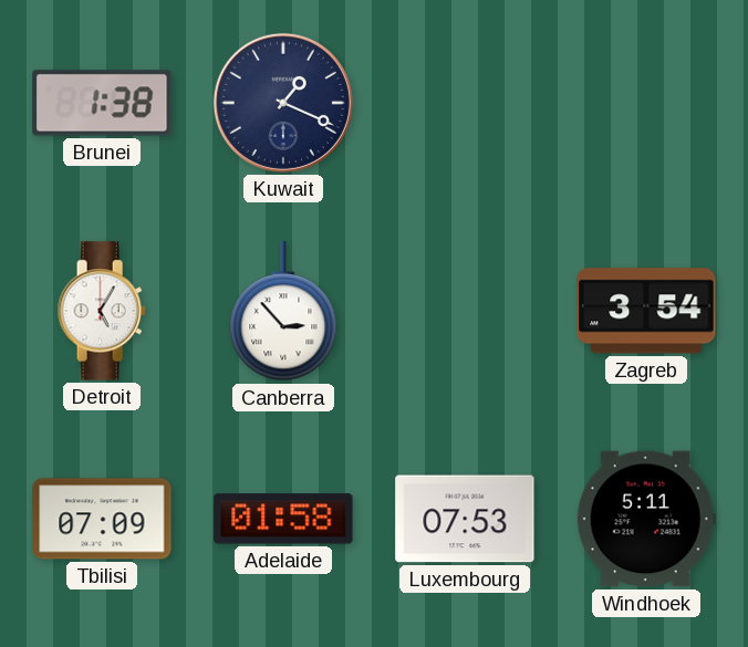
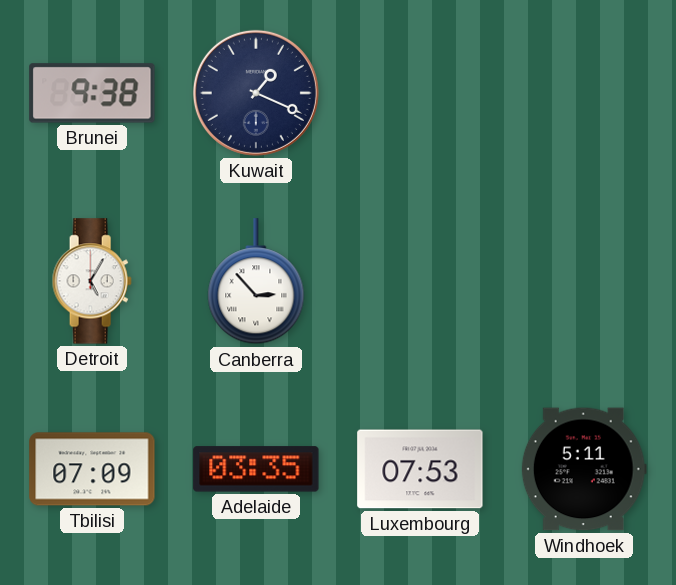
Brunei: 1:38 -> 9:38
Zagreb: 3:54 -> none
Adelaide: 01:58 -> 03:35
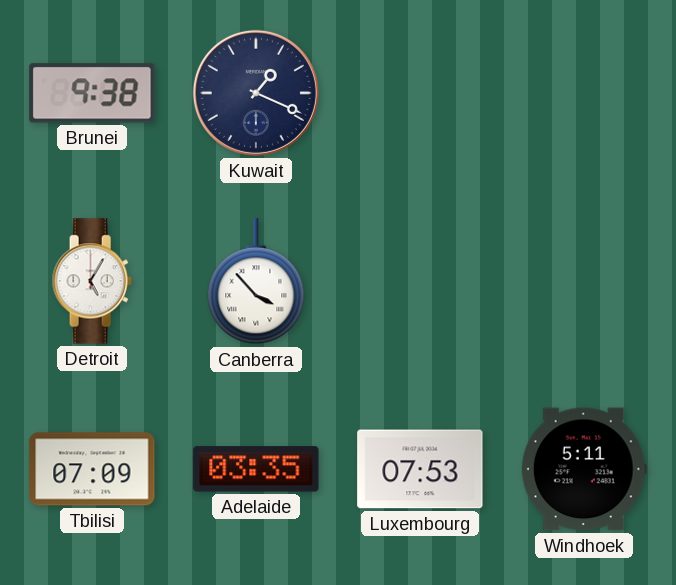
Canberra: 2:53 -> 3:53
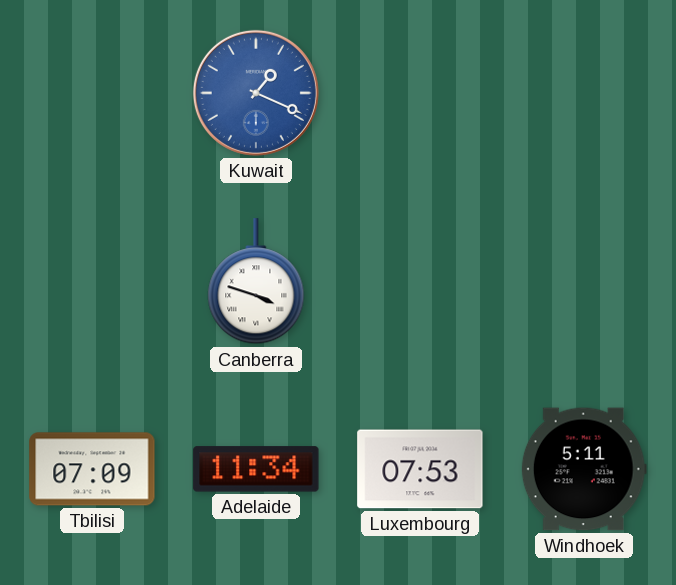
Brunei: 9:38 -> none
Kuwait dial: navy -> blue
Detroit: 5:05 -> none
Canberra: 3:53 -> 3:48
Adelaide: 03:35 -> 11:34
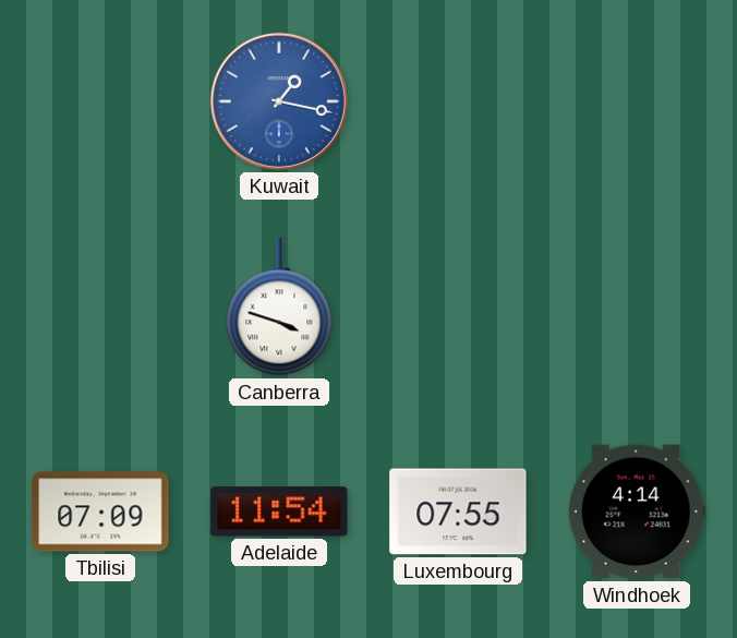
Kuwait: 1:19 -> 1:17
Adelaide: 11:34 -> 11:54
Luxembourg: 07:53 -> 07:55
Windhoek: 5:11 -> 4:14
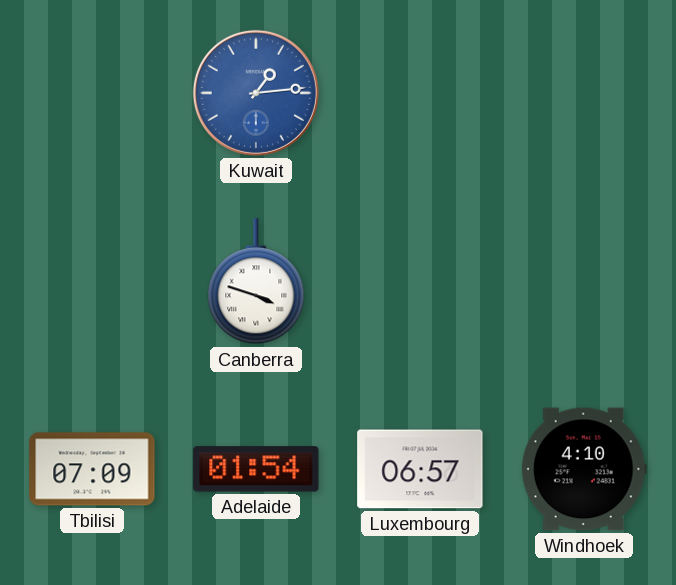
Kuwait: 1:17 -> 1:14
Adelaide: 11:54 -> 01:54
Luxembourg: 07:55 -> 06:57
Windhoek: 4:14 -> 4:10
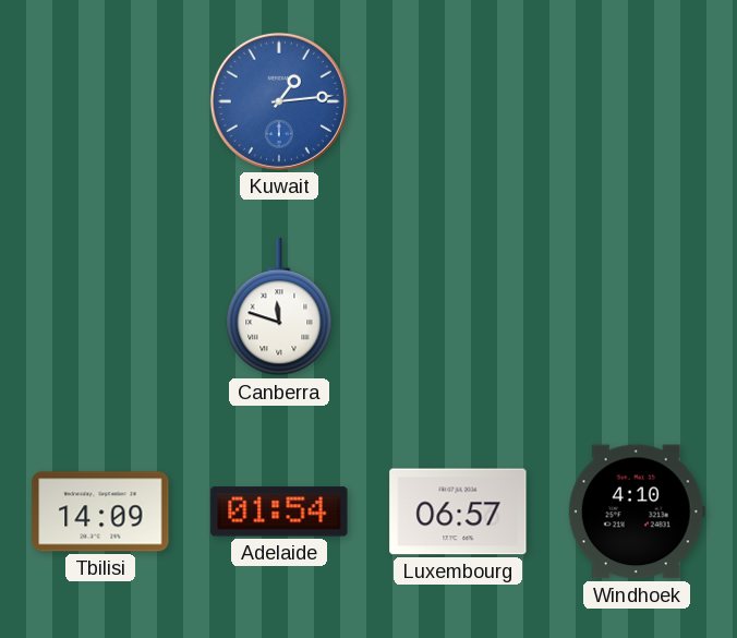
Canberra: 3:48 -> 11:48
Tbilisi: 07:09 -> 14:09
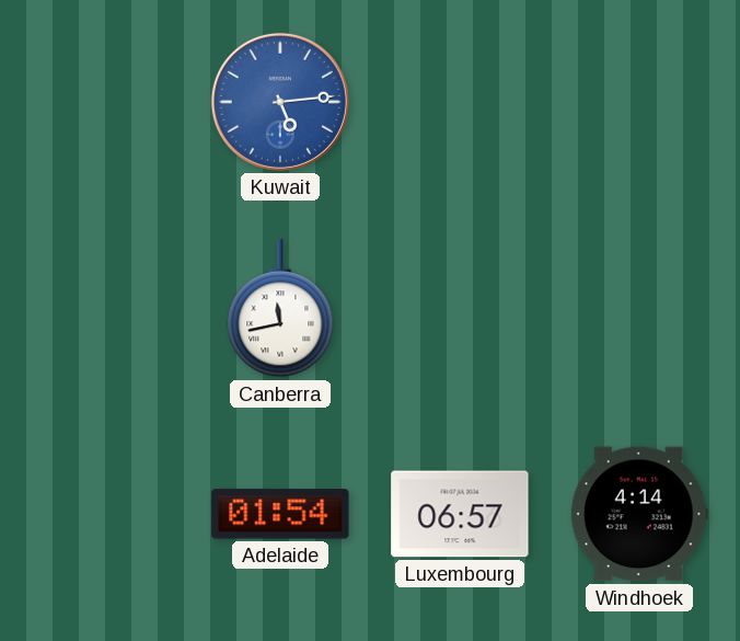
Kuwait: 1:14 -> 5:14
Canberra: 11:48 -> 11:43
Tbilisi: 14:09 -> none
Windhoek: 4:10 -> 4:14
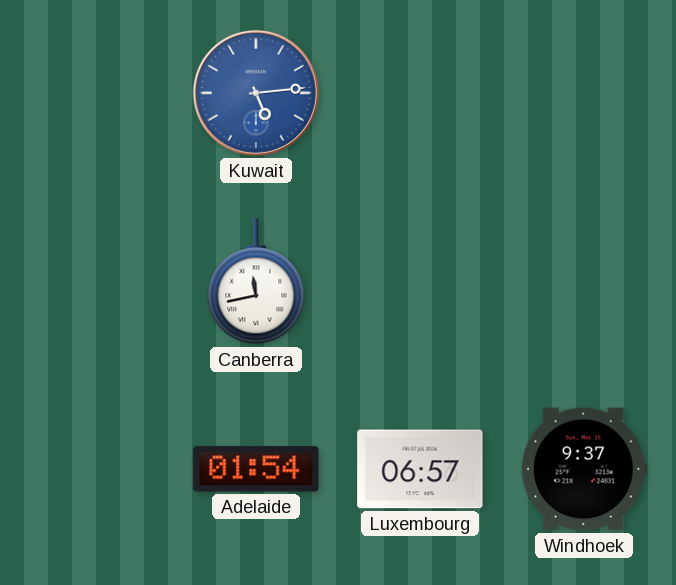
Windhoek: 4:14 -> 9:37
